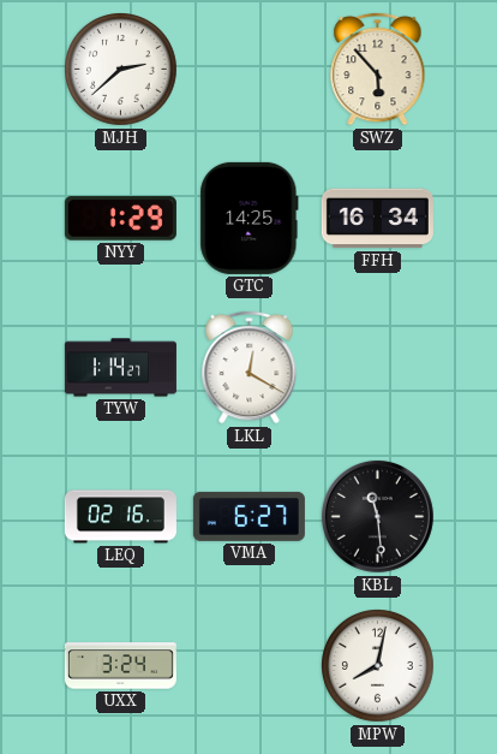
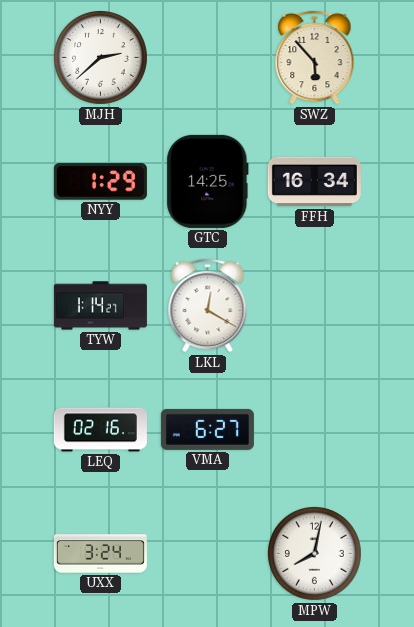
KBL: 11:29 -> none
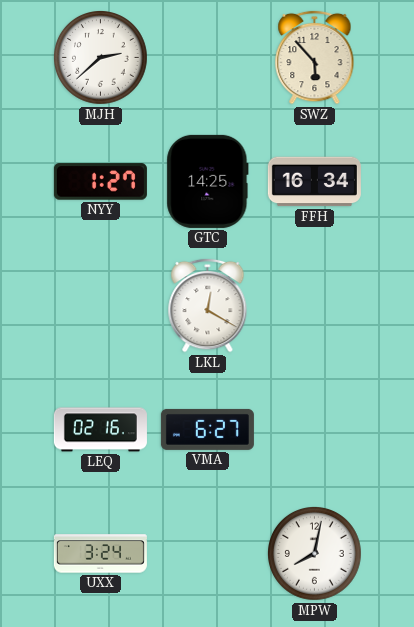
NYY: 1:29 -> 1:27
TYW: 1:14 -> none
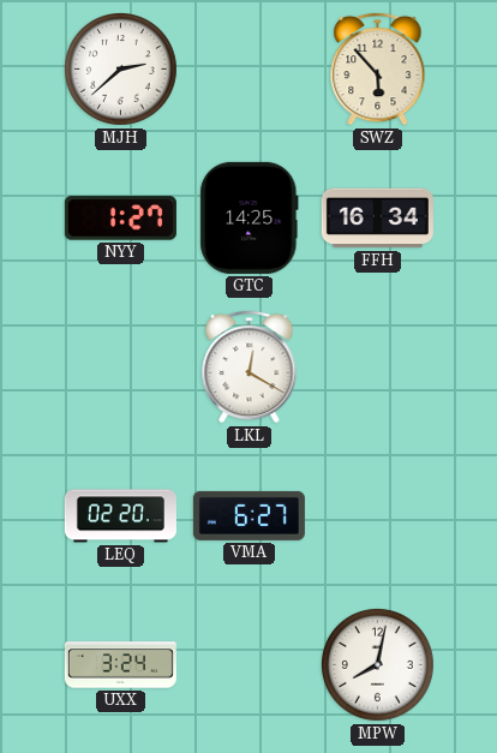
LEQ: 02:16 -> 02:20
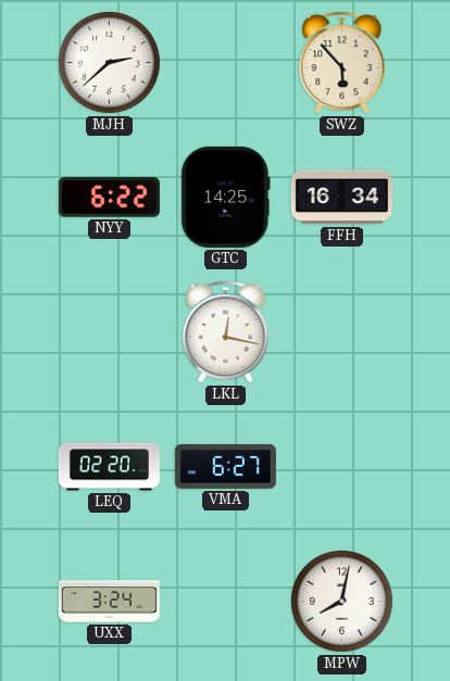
NYY: 1:27 -> 6:22
LKL: 12:20 -> 12:17
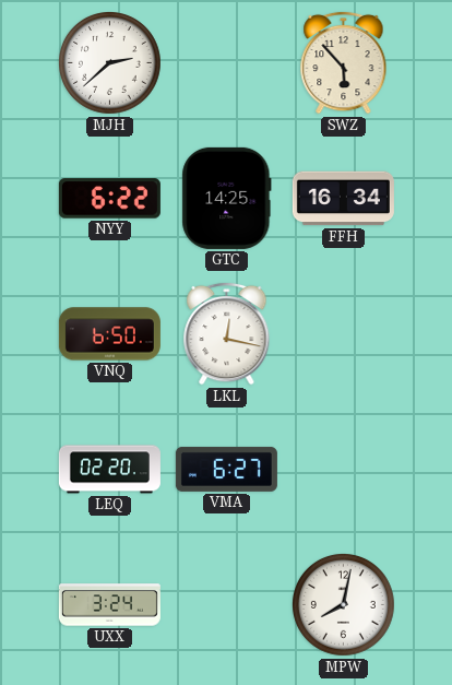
VNQ: none -> 6:50
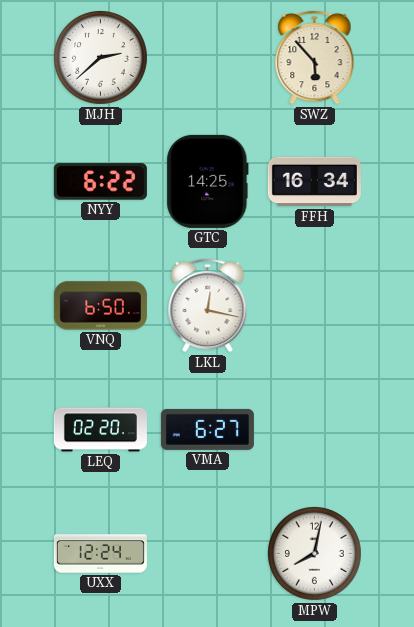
UXX: 3:24 -> 12:24
